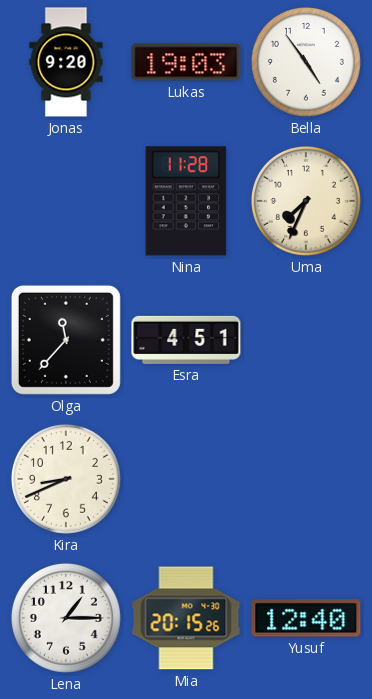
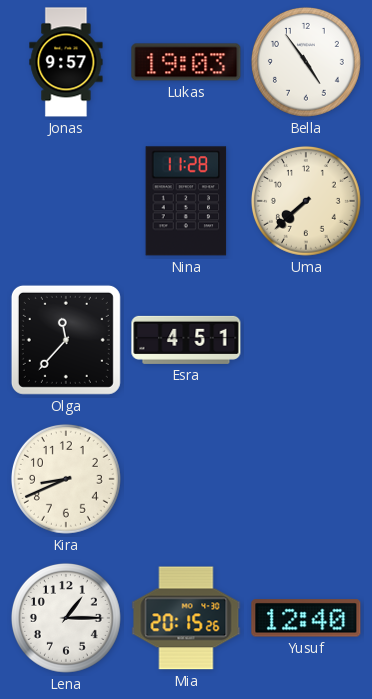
Jonas: 9:20 -> 9:57
Uma: 7:34 -> 7:38
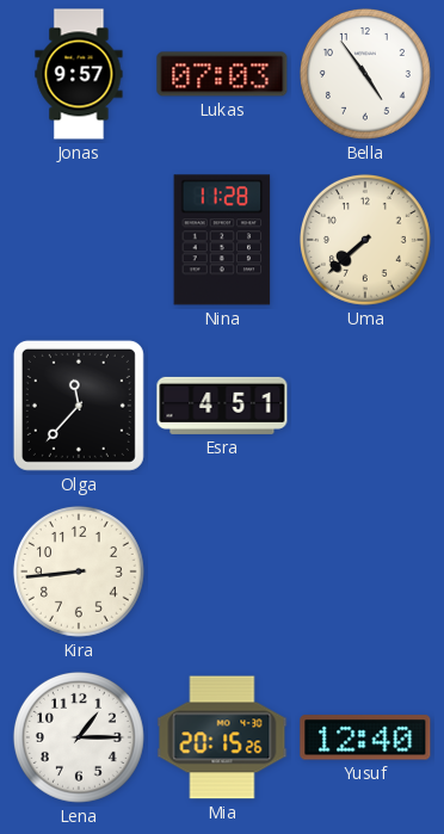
Lukas: 19:03 -> 07:03
Kira: 8:41 -> 8:44
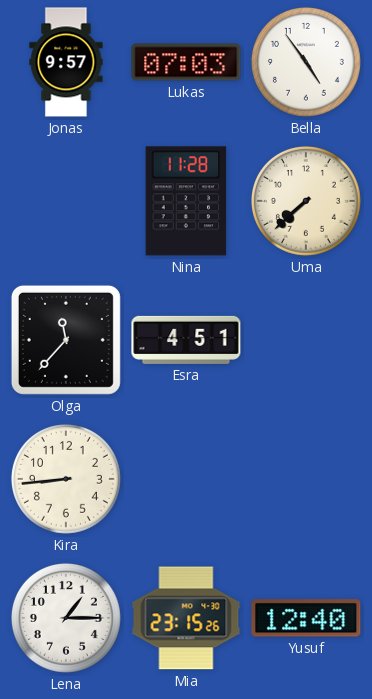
Mia: 20:15 -> 23:15
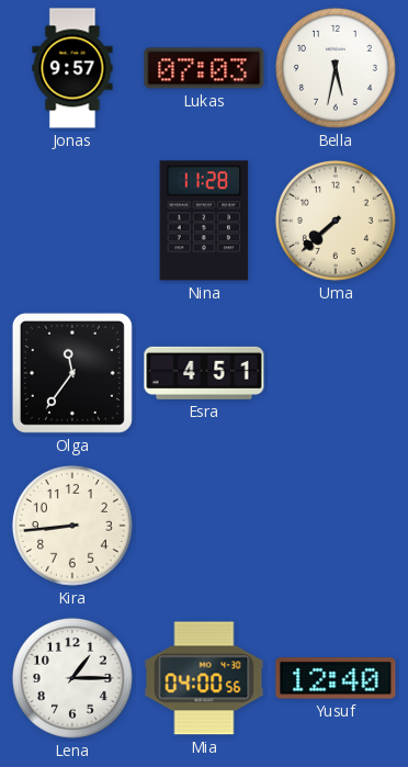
Bella: 4:54 -> 5:32
Olga: 11:37 -> 11:36
Mia: 23:15 -> 04:00
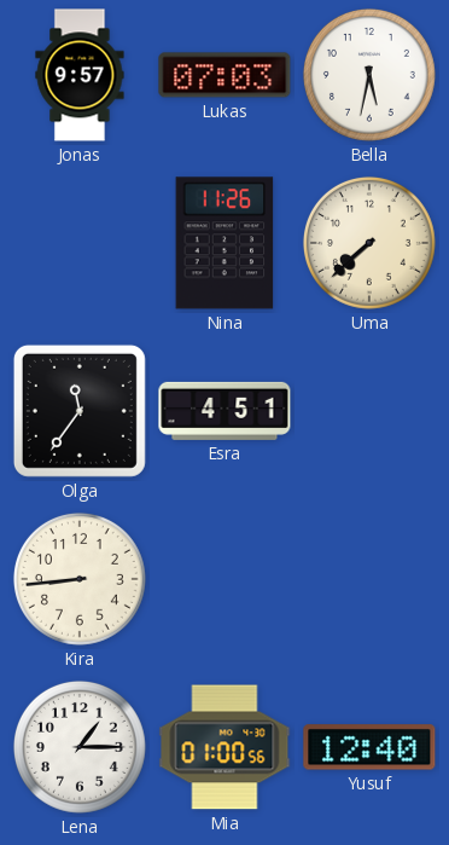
Nina: 11:28 -> 11:26
Mia: 04:00 -> 01:00
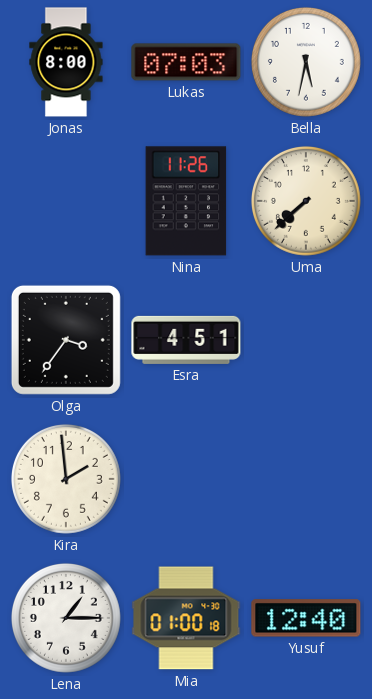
Jonas: 9:57 -> 8:00
Olga: 11:36 -> 3:36
Kira: 8:44 -> 1:59
Mia: 01:00:56 -> 01:00:18
